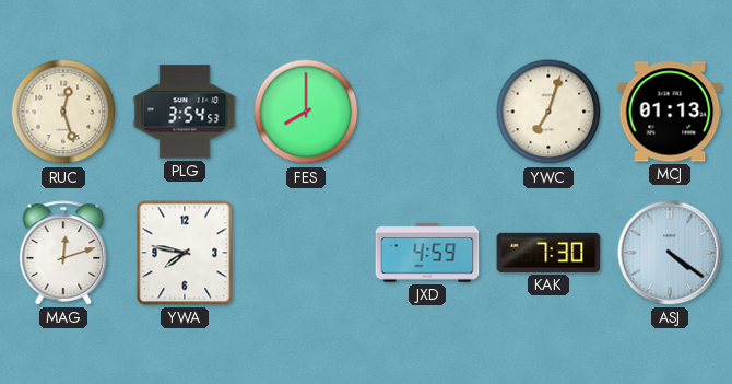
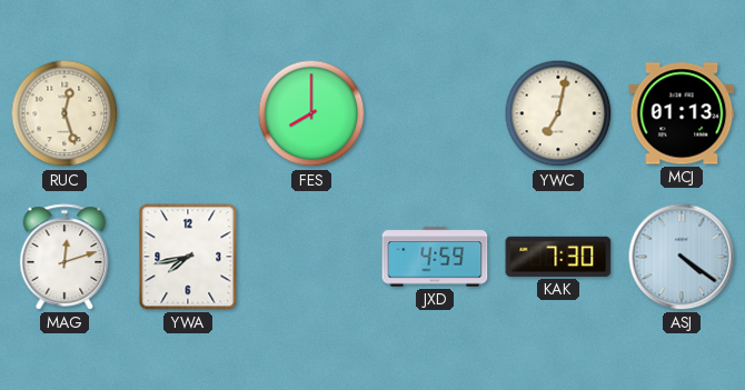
PLG: 3:54 -> none
YWC: 7:03 -> 7:02
YWA: 7:47 -> 7:43
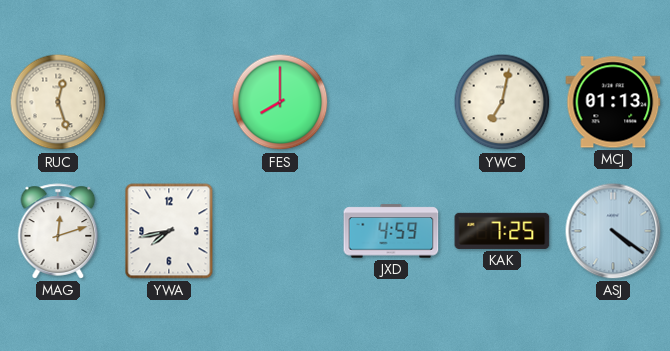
KAK: 7:30 -> 7:25
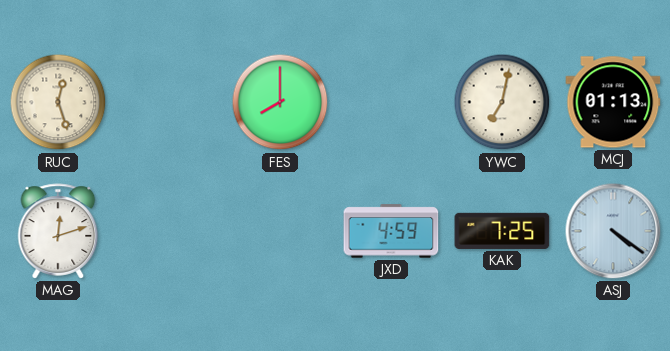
YWA: 7:43 -> none
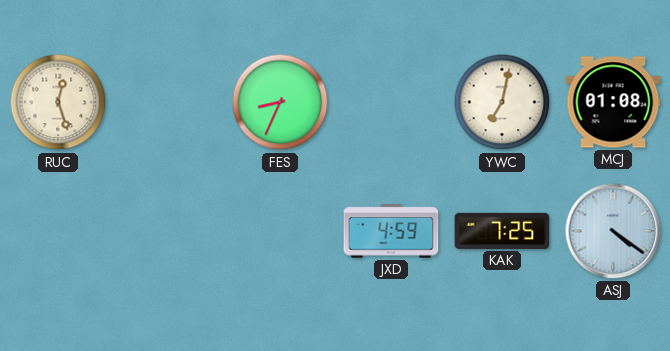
FES: 8:00 -> 8:34
MCJ: 01:13 -> 01:08
MAG: 12:12 -> none
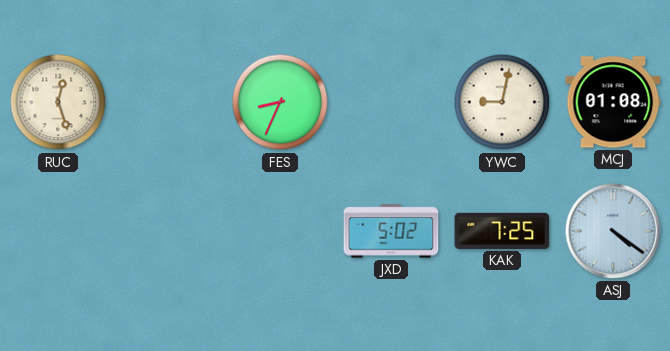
YWC: 7:02 -> 9:02
JXD: 4:59 -> 5:02
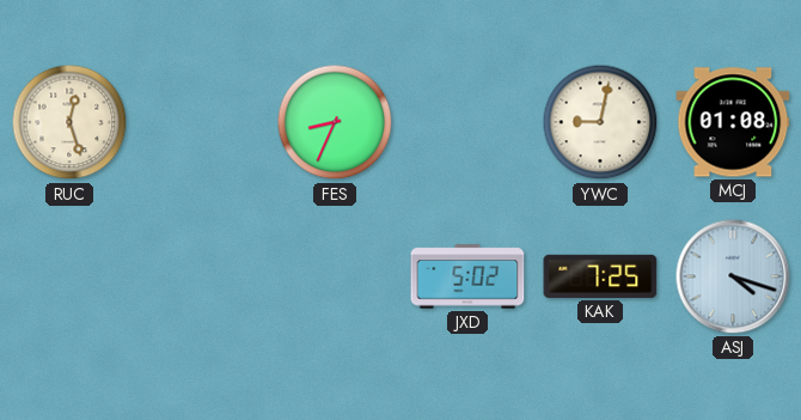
ASJ: 4:21 -> 4:18
